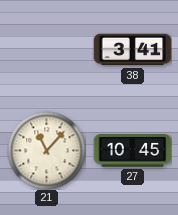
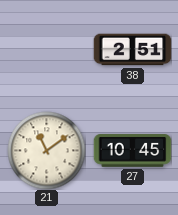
38: 3:41 -> 2:51
21: 11:07 -> 11:09
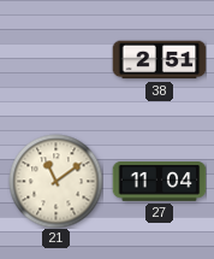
27: 10:45 -> 11:04
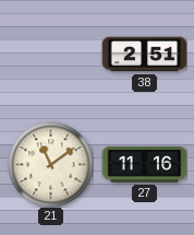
27: 11:04 -> 11:16
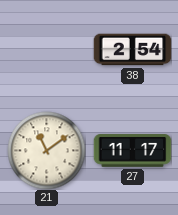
38: 2:51 -> 2:54
27: 11:16 -> 11:17
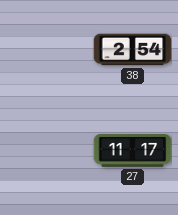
21: 11:09 -> none
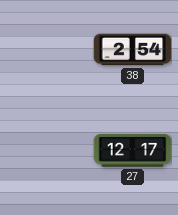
27: 11:17 -> 12:17
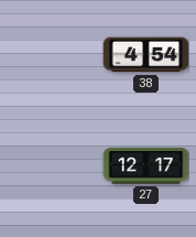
38: 2:54 -> 4:54
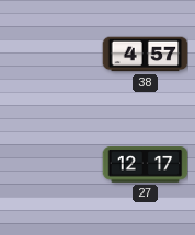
38: 4:54 -> 4:57
